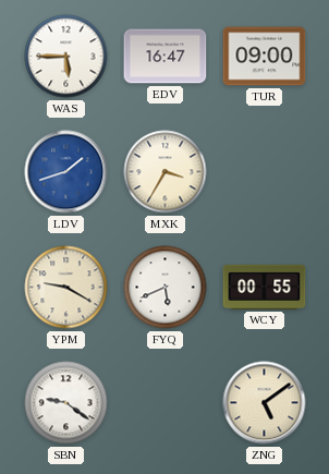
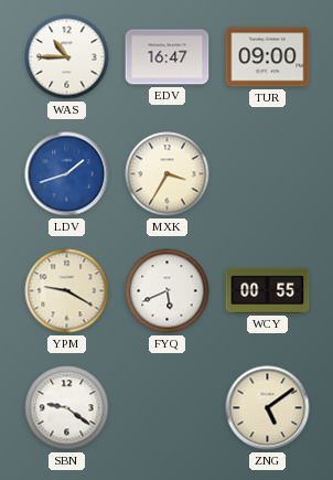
WAS: 5:45 -> 10:45
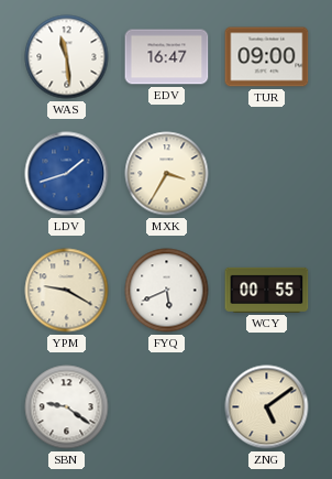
WAS: 10:45 -> 11:29
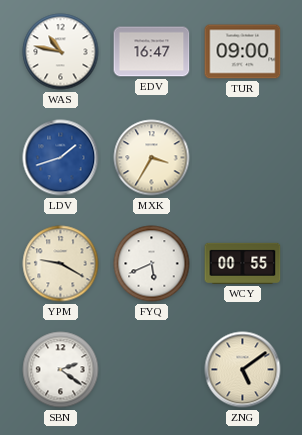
WAS: 11:29 -> 10:47
SBN: 9:21 -> 2:21
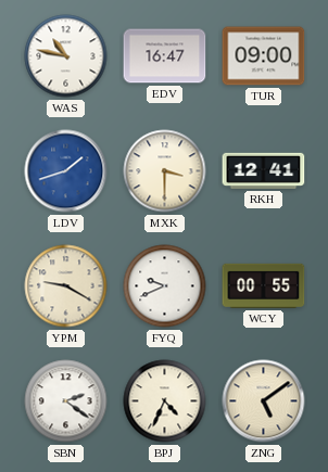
MXK: 3:35 -> 3:30
RKH: none -> 12:41
FYQ: 5:41 -> 9:41
BPJ: none -> 4:34
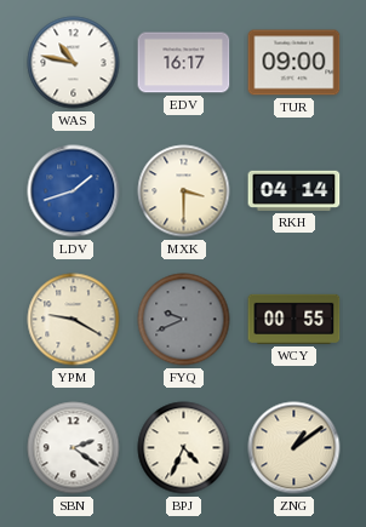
EDV: 16:47 -> 16:17
RKH: 12:41 -> 04:14
FYQ dial: white -> grey
ZNG: 5:09 -> 1:09
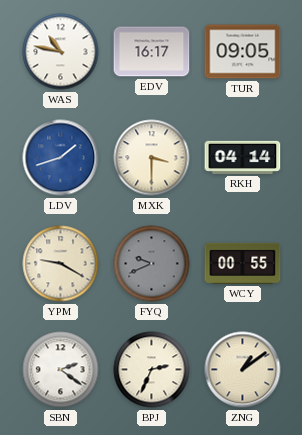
TUR: 09:00 -> 09:05
BPJ: 4:34 -> 2:34
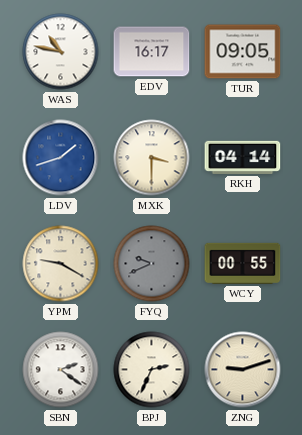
ZNG: 1:09 -> 9:12
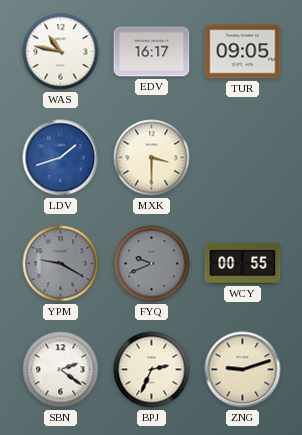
RKH: 04:14 -> none
YPM dial: cream -> grey
